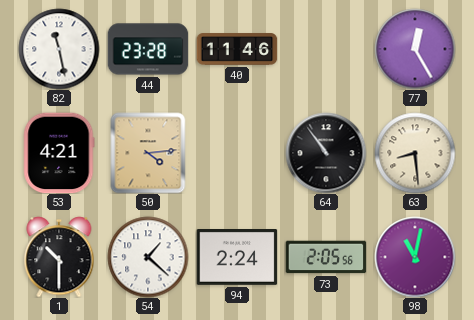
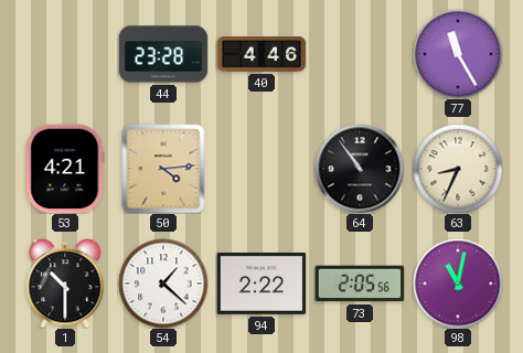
82: 11:28 -> none
40: 11:46 -> 4:46
77: 12:25 -> 11:25
63: 8:29 -> 8:34
94: 2:24 -> 2:22
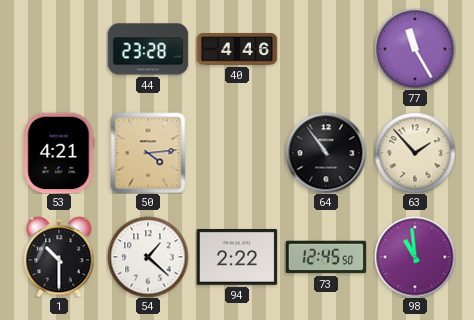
63: 8:34 -> 1:53
73: 2:05 -> 12:45
98: 11:02 -> 10:59
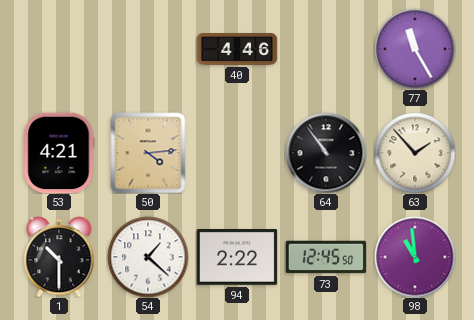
44: 23:28 -> none
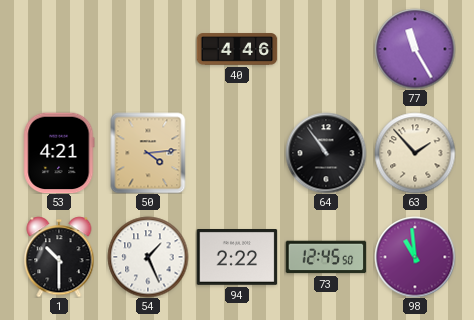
54: 1:22 -> 1:26
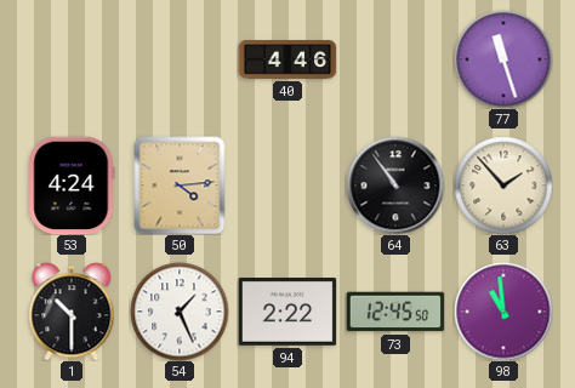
77: 11:25 -> 11:27
53: 4:21 -> 4:24
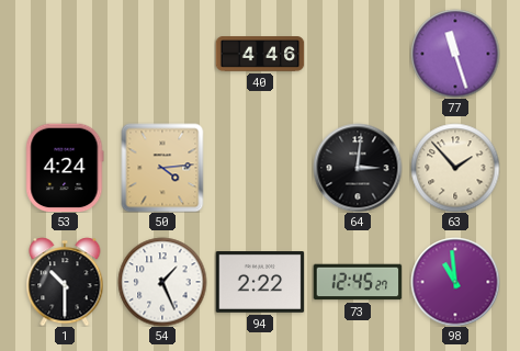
64: 10:54 -> 3:01
73: 12:45:50 -> 12:45:27
